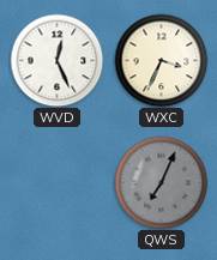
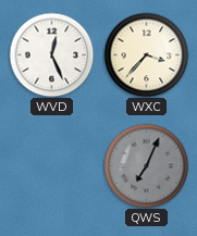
WXC: 3:34 -> 3:37
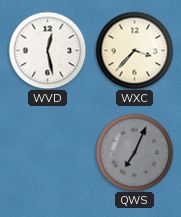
WVD: 12:26 -> 12:28
